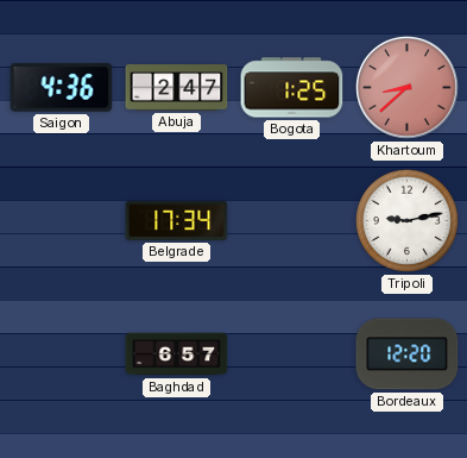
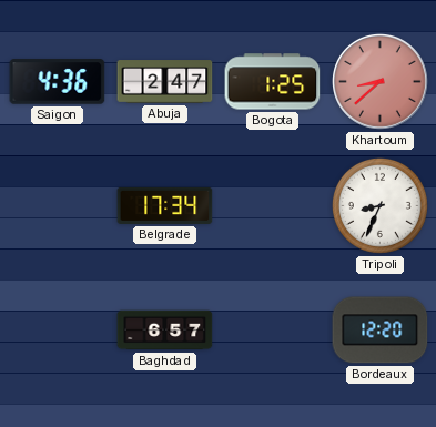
Tripoli: 9:13 -> 8:34
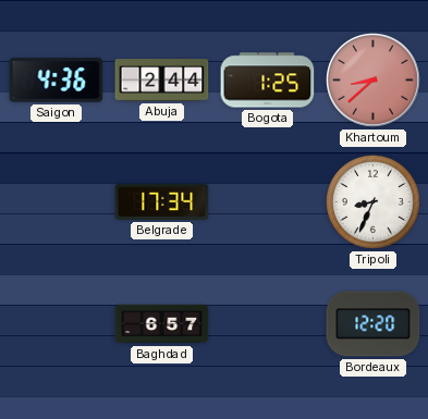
Abuja: 2:47 -> 2:44
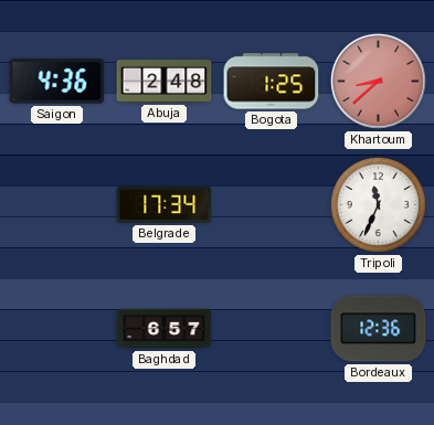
Abuja: 2:44 -> 2:48
Tripoli: 8:34 -> 11:34
Bordeaux: 12:20 -> 12:36
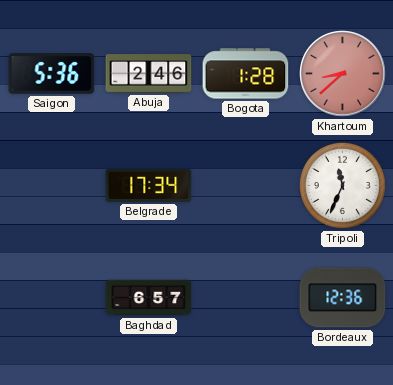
Saigon: 4:36 -> 5:36
Abuja: 2:48 -> 2:46
Bogota: 1:25 -> 1:28
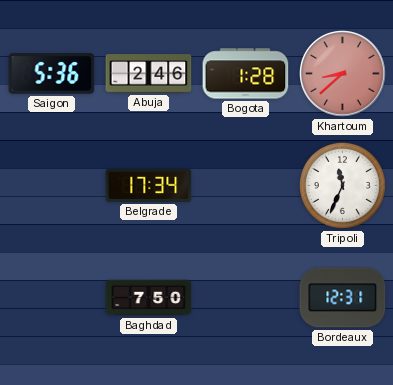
Baghdad: 6:57 -> 7:50
Bordeaux: 12:36 -> 12:31
